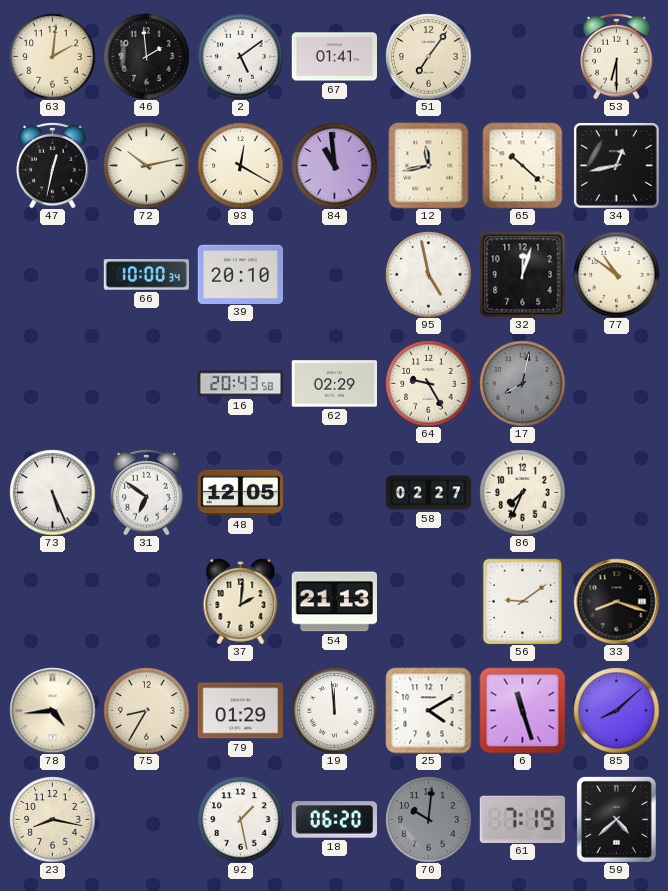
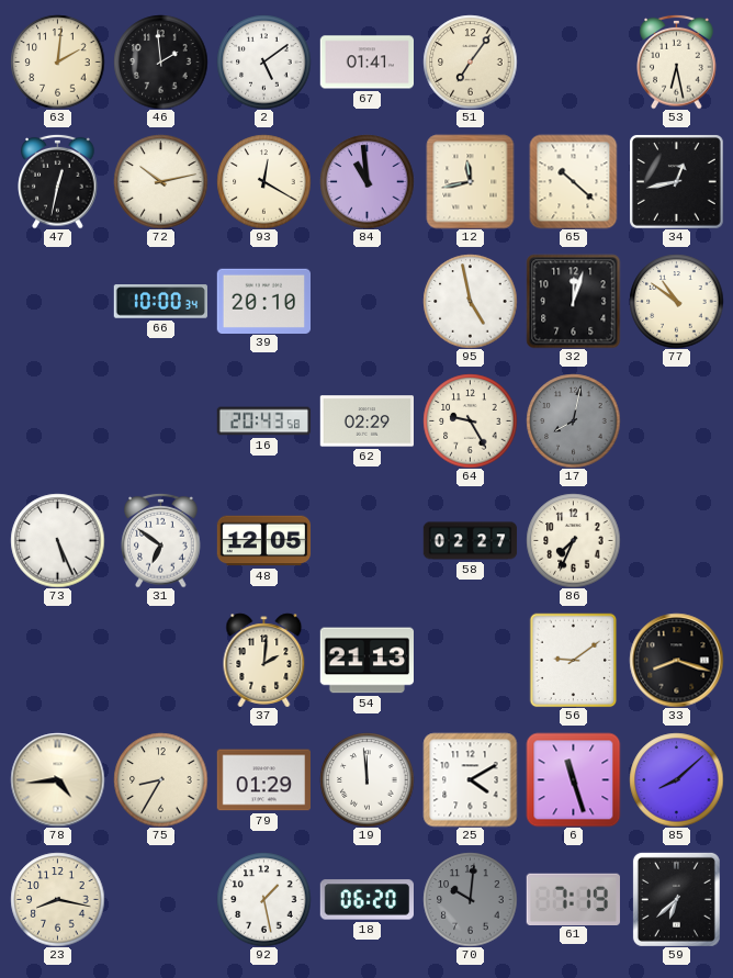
53: 6:30 -> 6:28
59: 4:38 -> 6:38
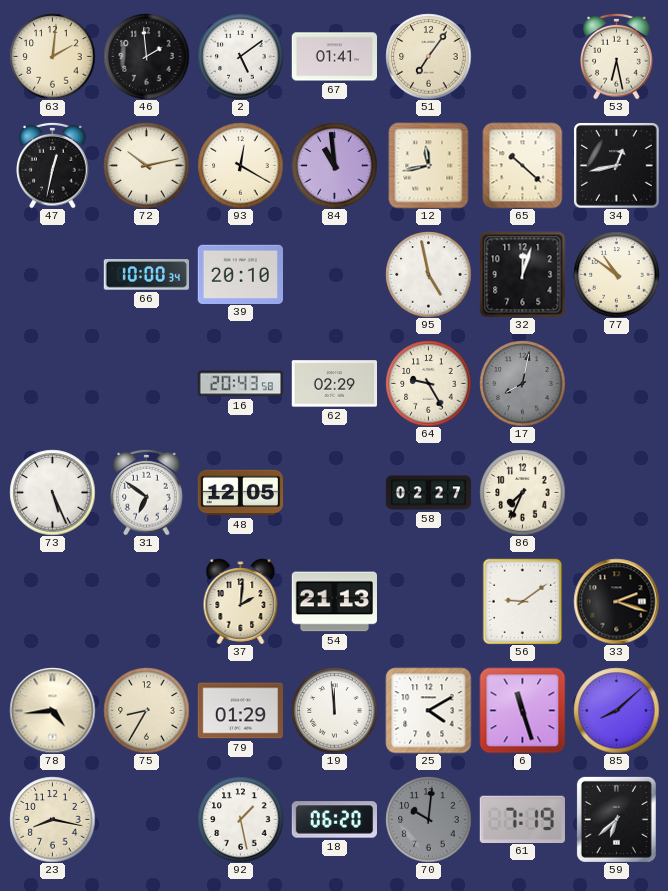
33: 8:18 -> 2:18
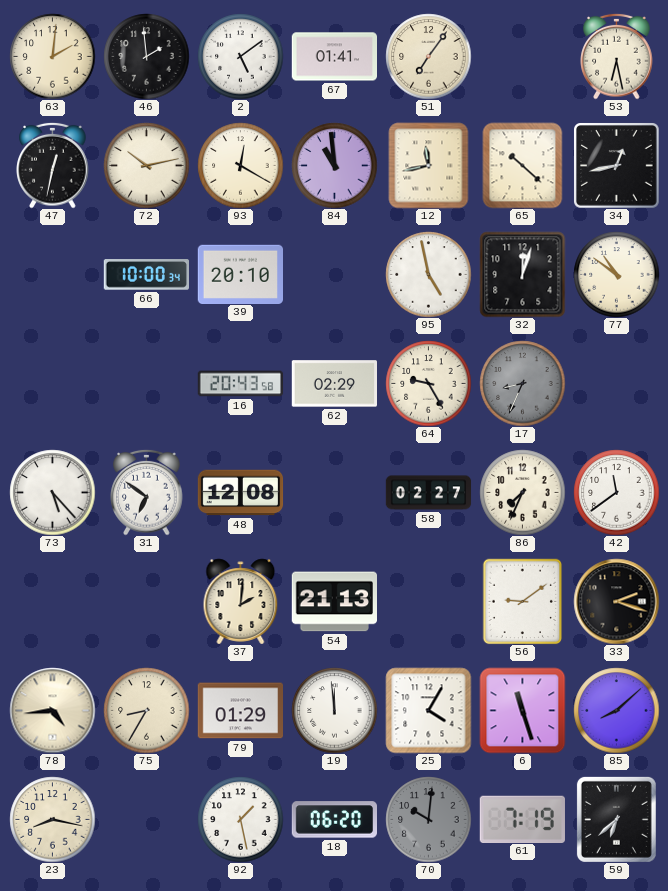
17: 8:02 -> 8:34
73: 5:26 -> 5:23
48: 12:05 -> 12:08
42: none -> 11:39
25: 4:10 -> 4:05
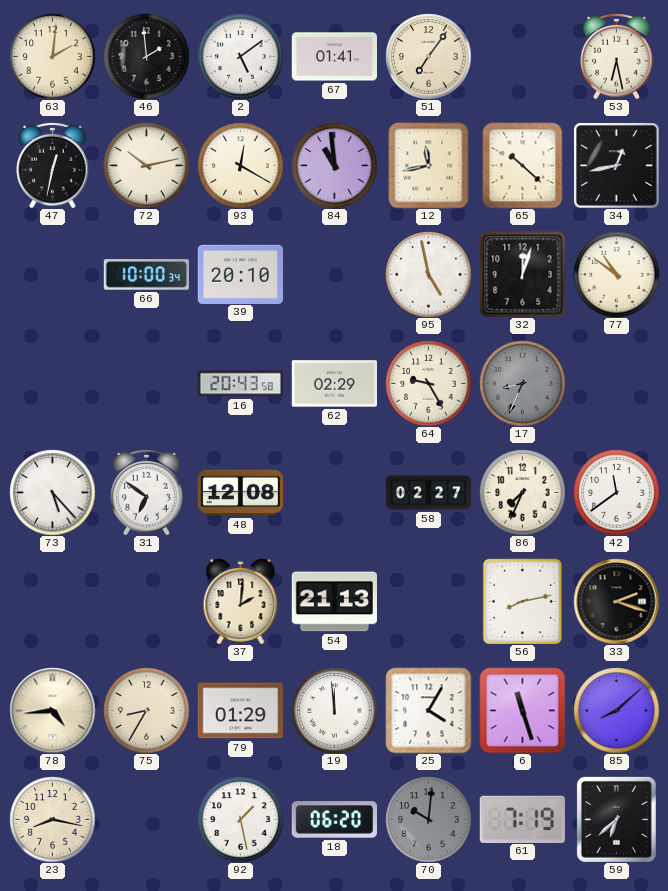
56: 9:09 -> 8:13
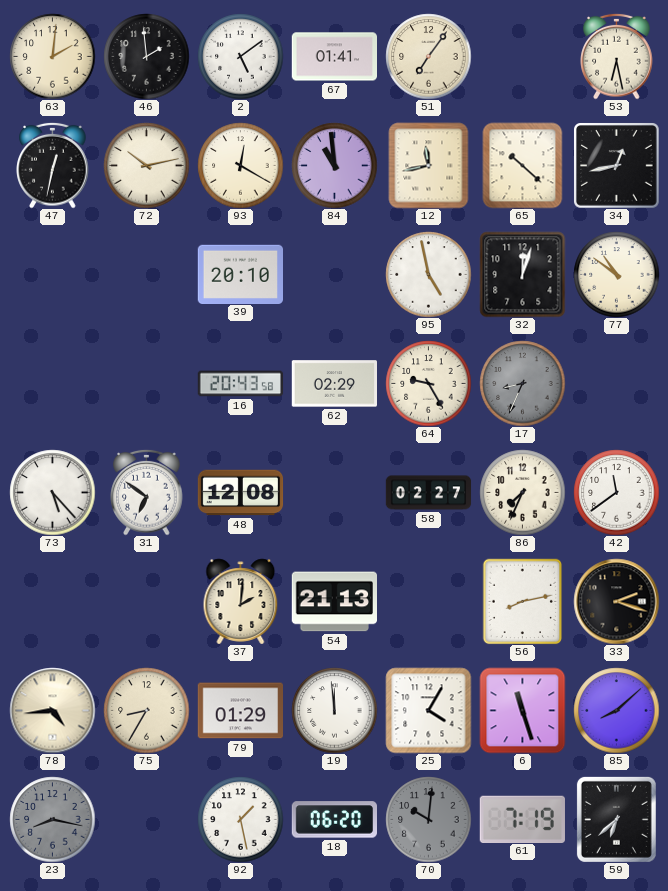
66: 10:00 -> none
23 dial: cream -> grey
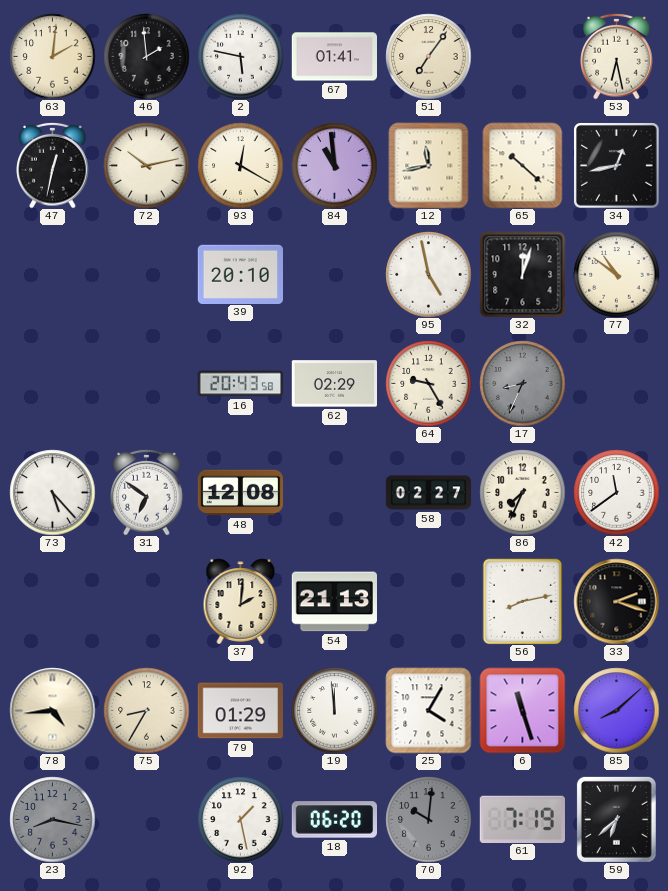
2: 5:09 -> 5:47
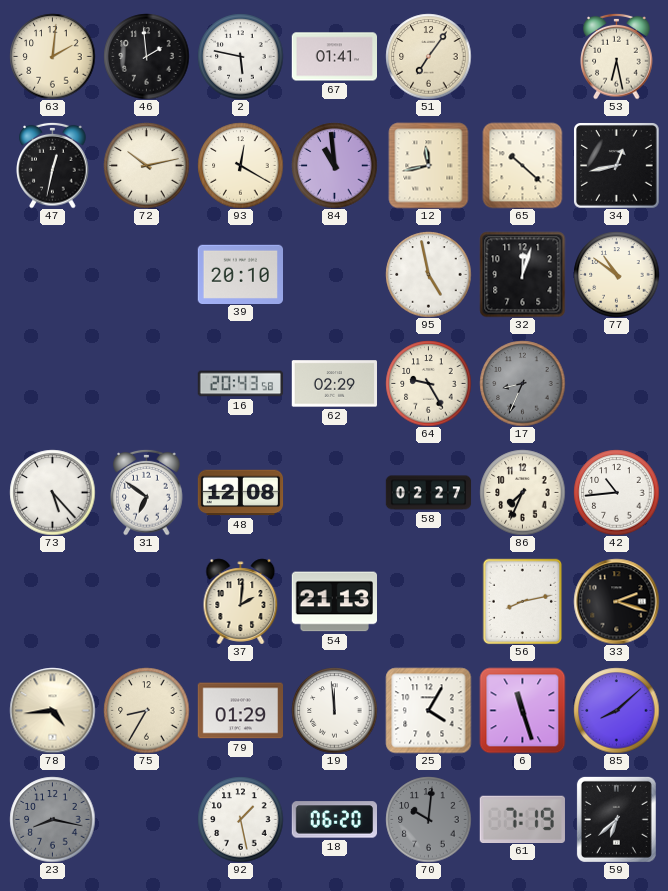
42: 11:39 -> 10:44
